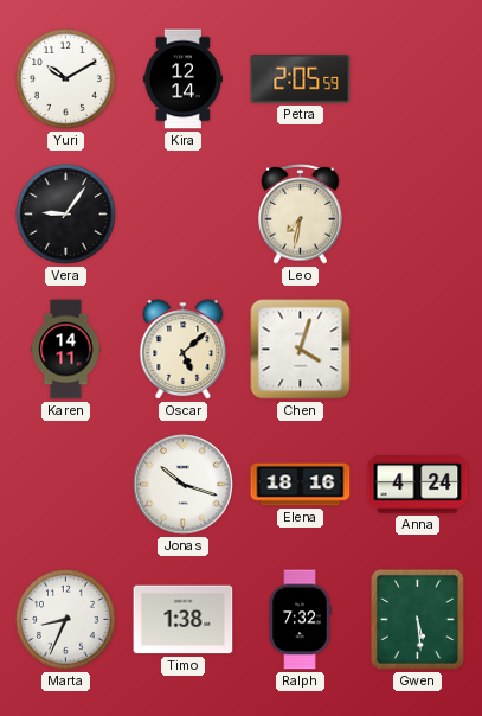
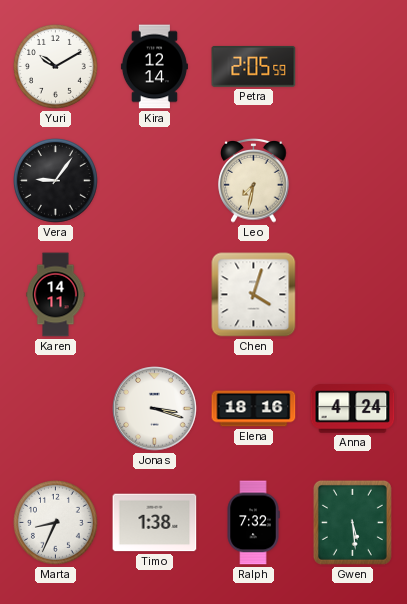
Oscar: 5:08 -> none
Jonas: 10:18 -> 3:18
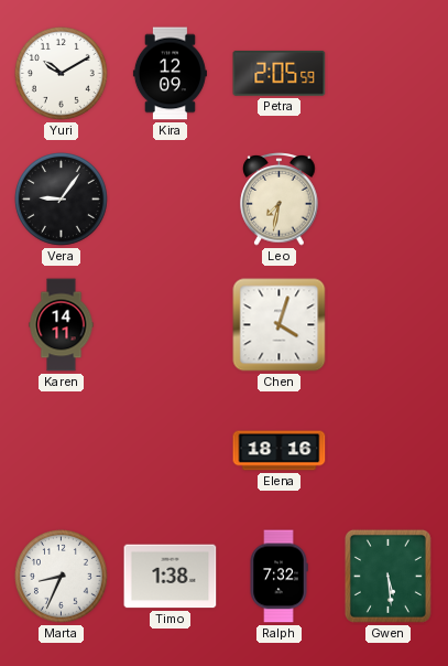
Kira: 12:14 -> 12:09
Jonas: 3:18 -> none
Anna: 4:24 -> none
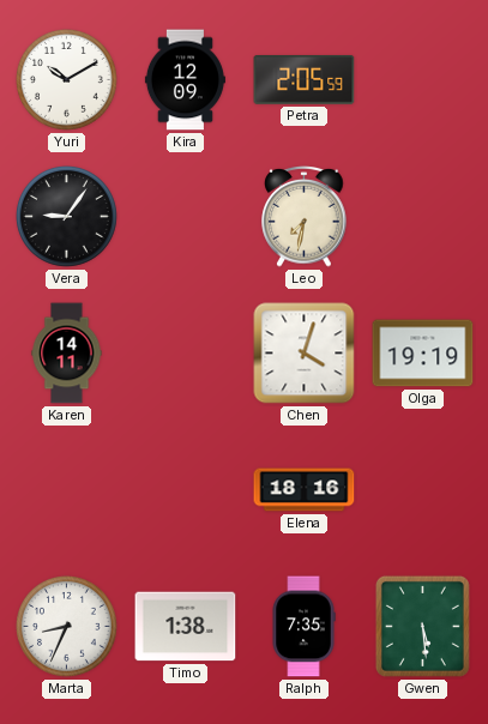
Olga: none -> 19:19
Ralph: 7:32 -> 7:35
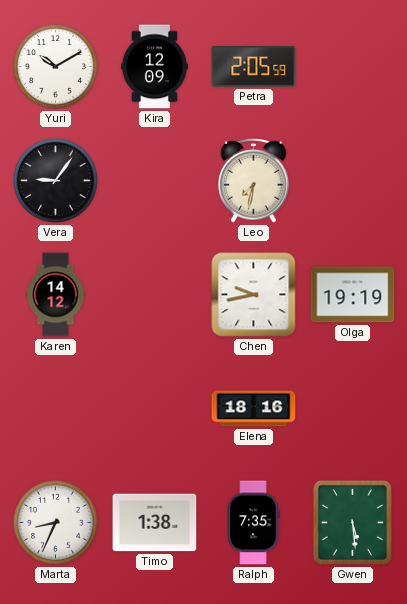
Karen: 14:11 -> 14:12
Chen: 4:03 -> 9:43
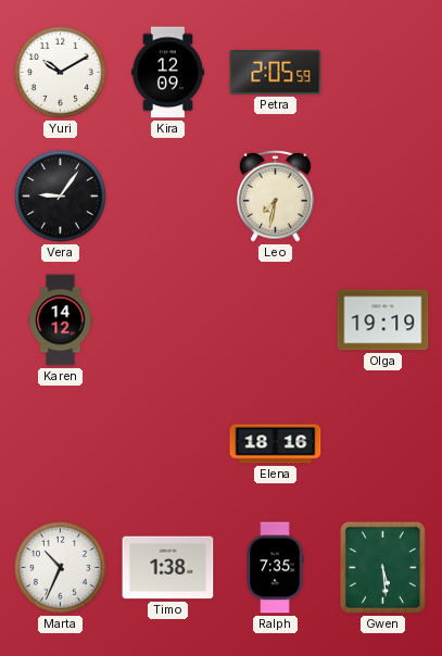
Chen: 9:43 -> none
Marta: 8:34 -> 10:34
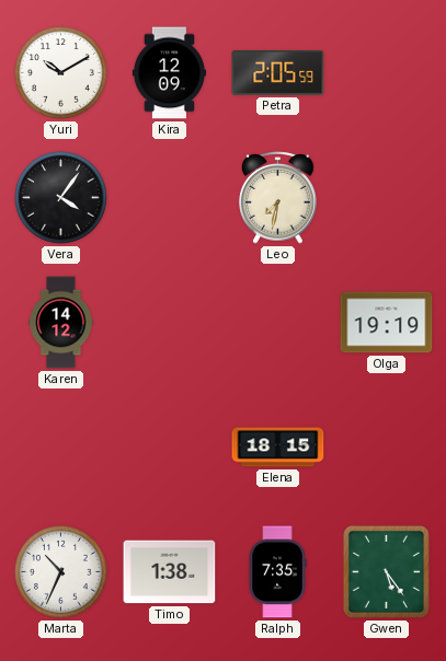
Vera: 9:06 -> 4:06
Elena: 18:16 -> 18:15
Gwen: 5:29 -> 5:24
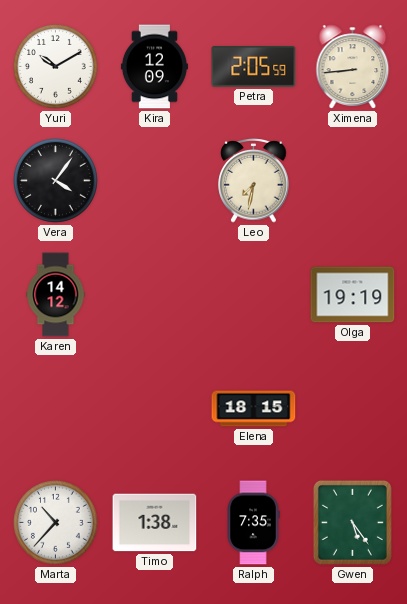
Ximena: none -> 8:44
Marta: 10:34 -> 10:37
